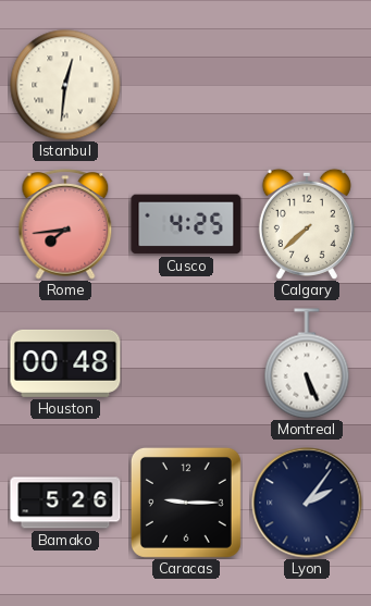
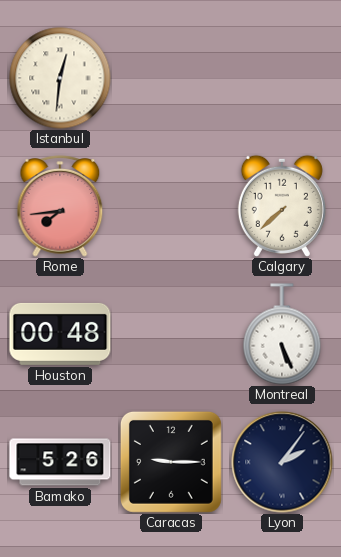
Cusco: 4:25 -> none
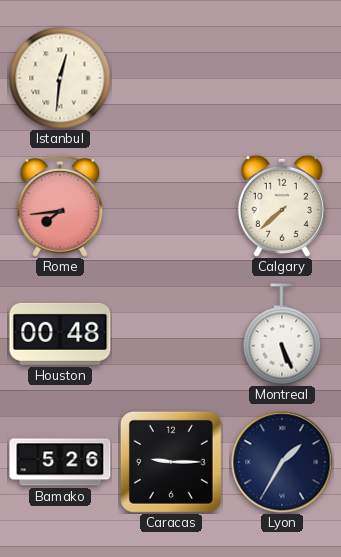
Lyon: 2:06 -> 1:35
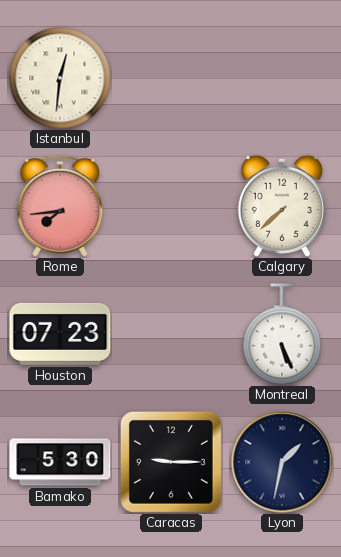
Houston: 00:48 -> 07:23
Bamako: 5:26 -> 5:30
Lyon: 1:35 -> 1:32
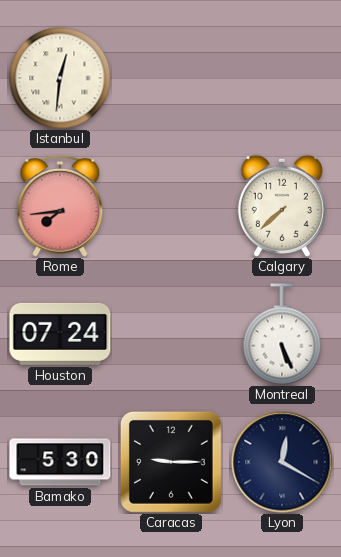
Houston: 07:23 -> 07:24
Lyon: 1:32 -> 12:20
